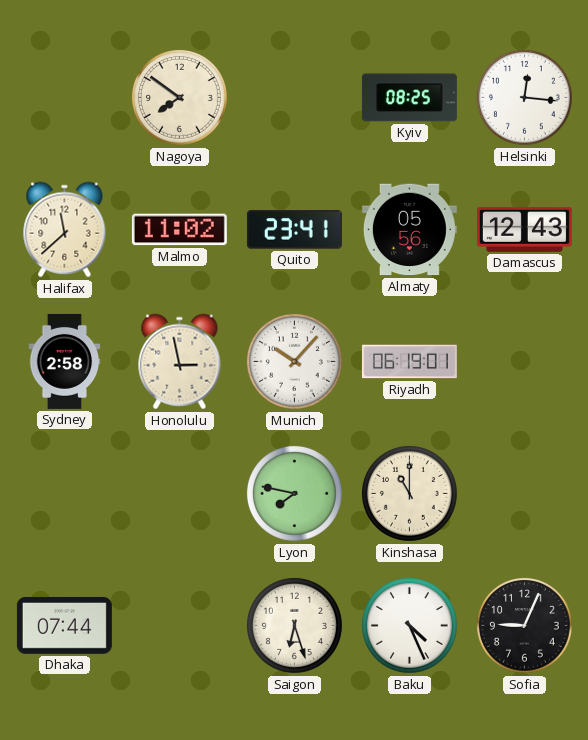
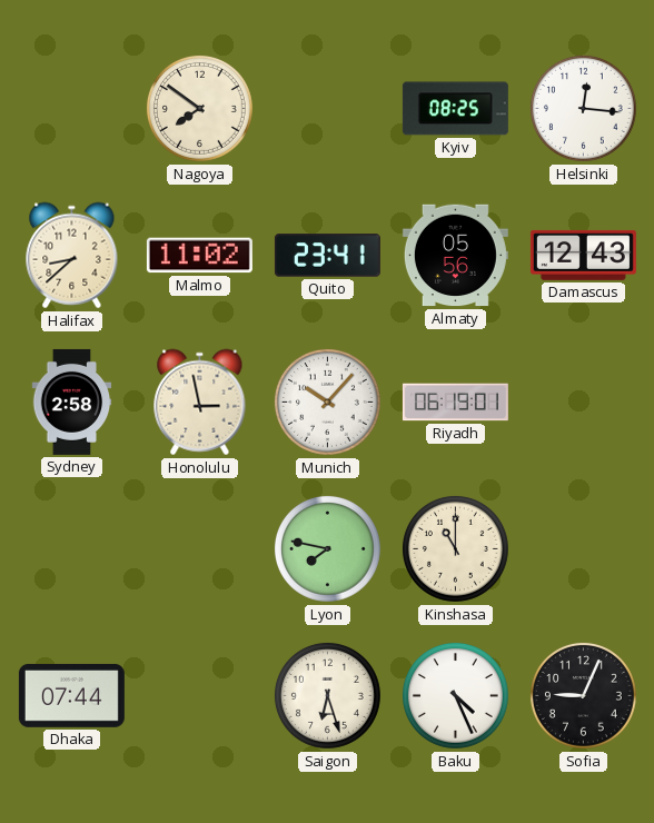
Halifax: 11:38 -> 8:38
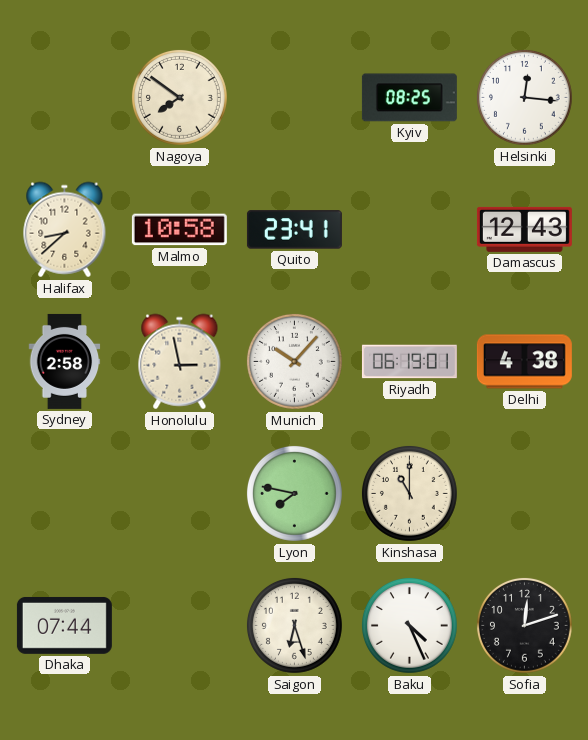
Malmo: 11:02 -> 10:58
Almaty: 05:56 -> none
Delhi: none -> 4:38
Sofia: 9:04 -> 12:12
